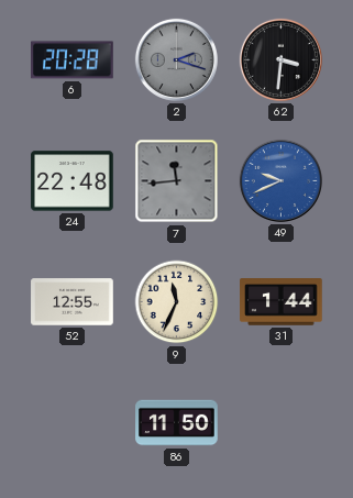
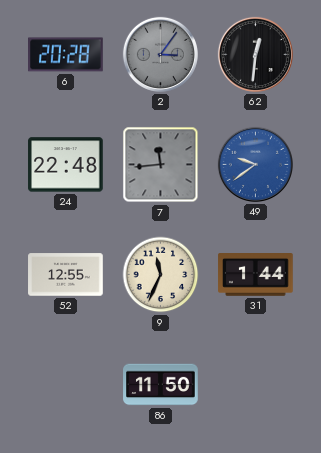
2: 2:18 -> 3:06
62: 3:31 -> 12:31
49: 9:41 -> 9:39
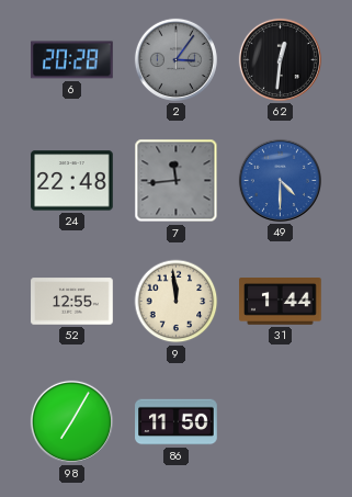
49: 9:39 -> 4:30
9: 11:34 -> 11:59
98: none -> 7:05
